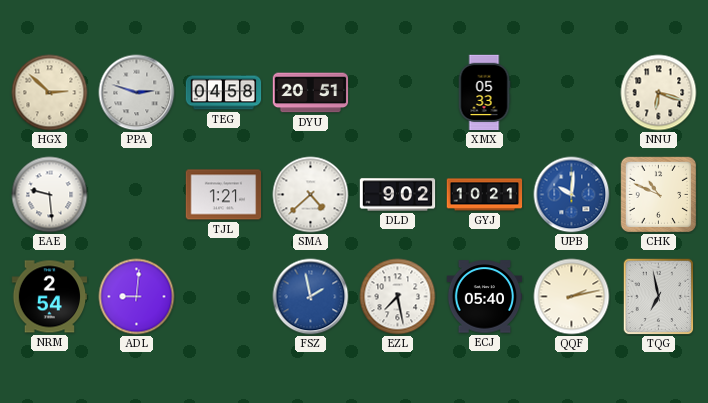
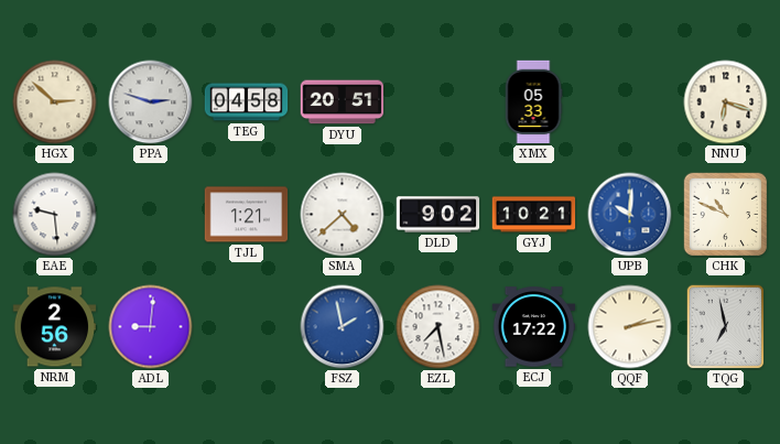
NRM: 2:54 -> 2:56
ECJ: 05:40 -> 17:22
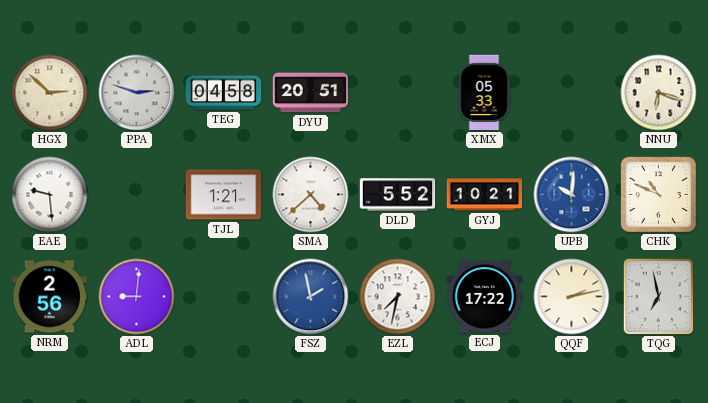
DLD: 9:02 -> 5:52
EZL: 7:28 -> 7:32
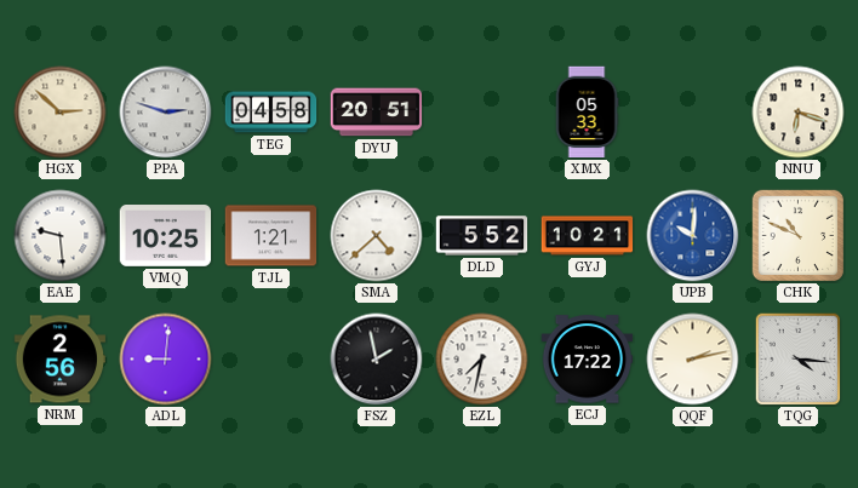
VMQ: none -> 10:25
FSZ dial: blue -> black
TQG: 6:58 -> 4:16
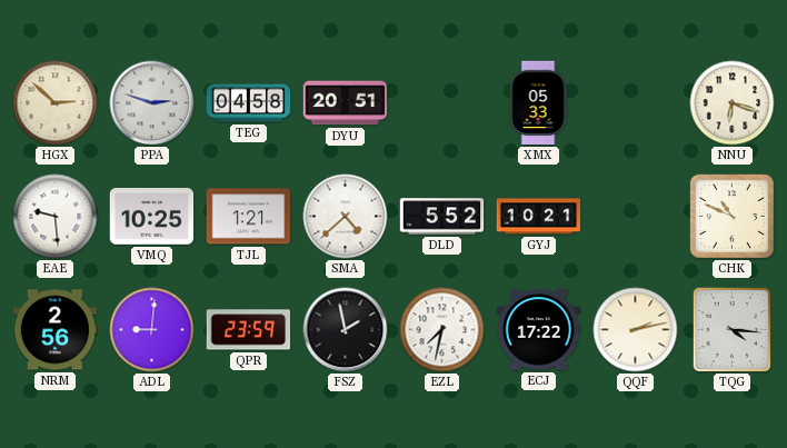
UPB: 10:01 -> none
QPR: none -> 23:59
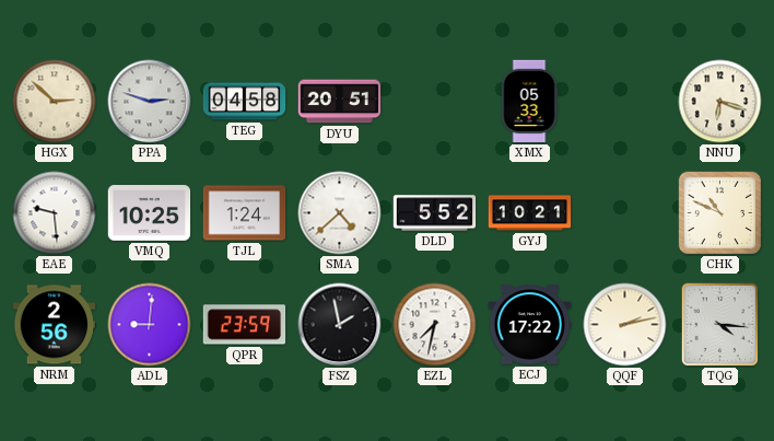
TJL: 1:21 -> 1:24
